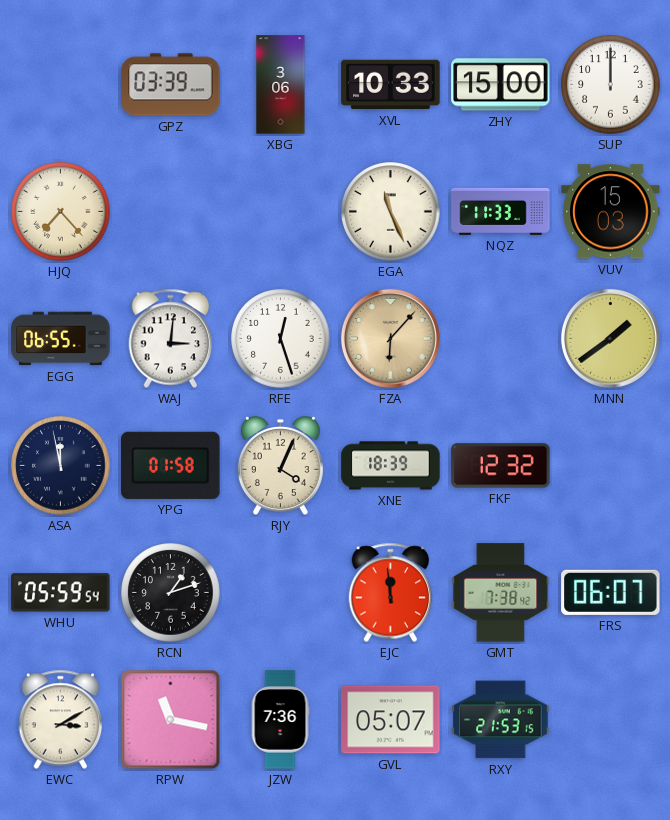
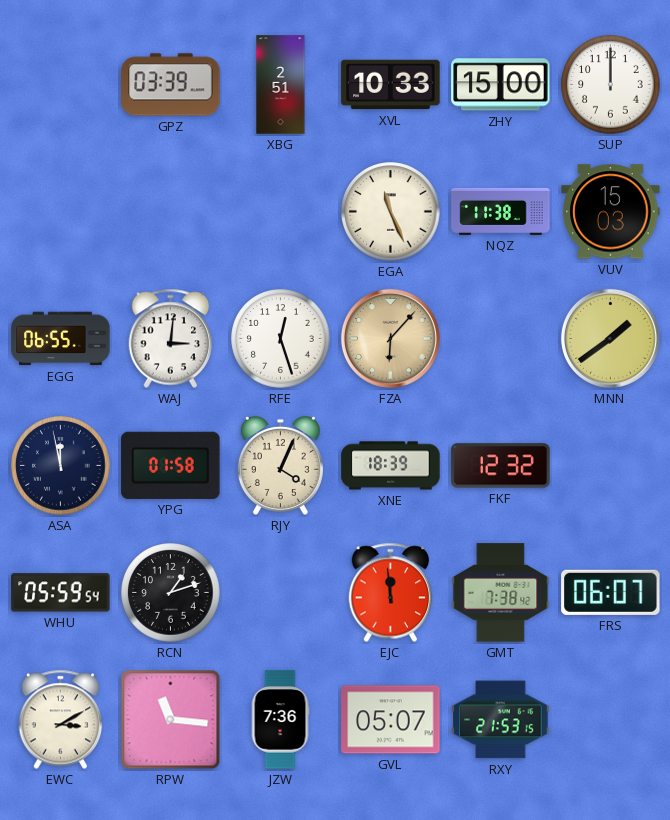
XBG: 3:06 -> 2:51
HJQ: 7:23 -> none
NQZ: 11:33 -> 11:38
RPW: 11:17 -> 11:16
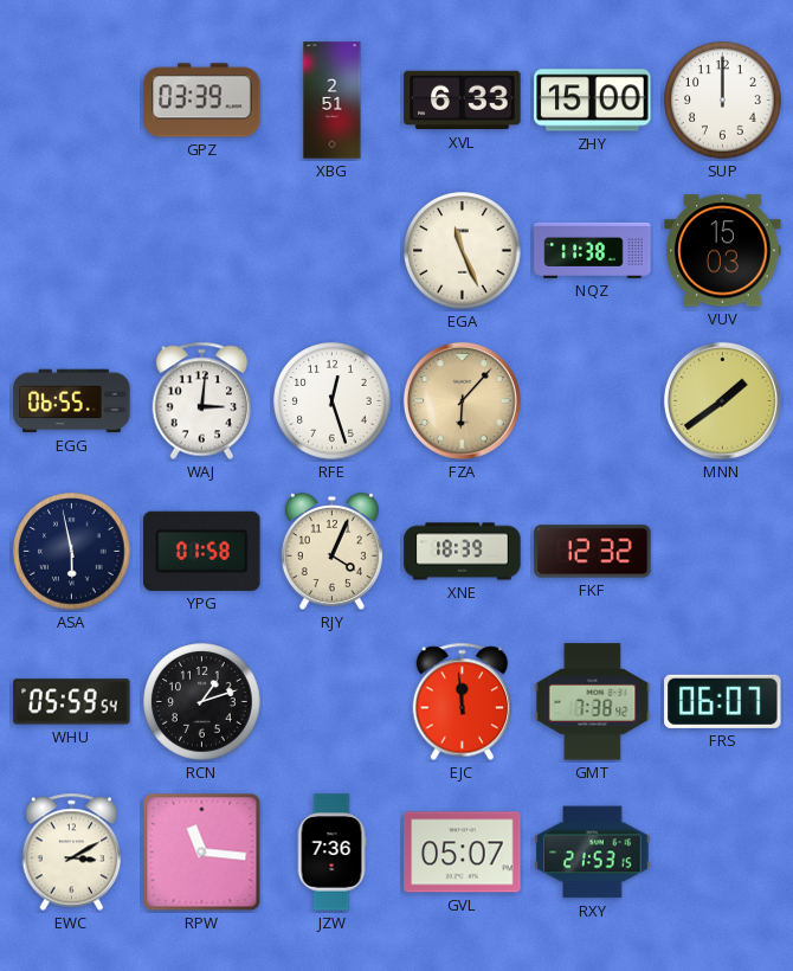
XVL: 10:33 -> 6:33
ASA: 11:58 -> 5:58
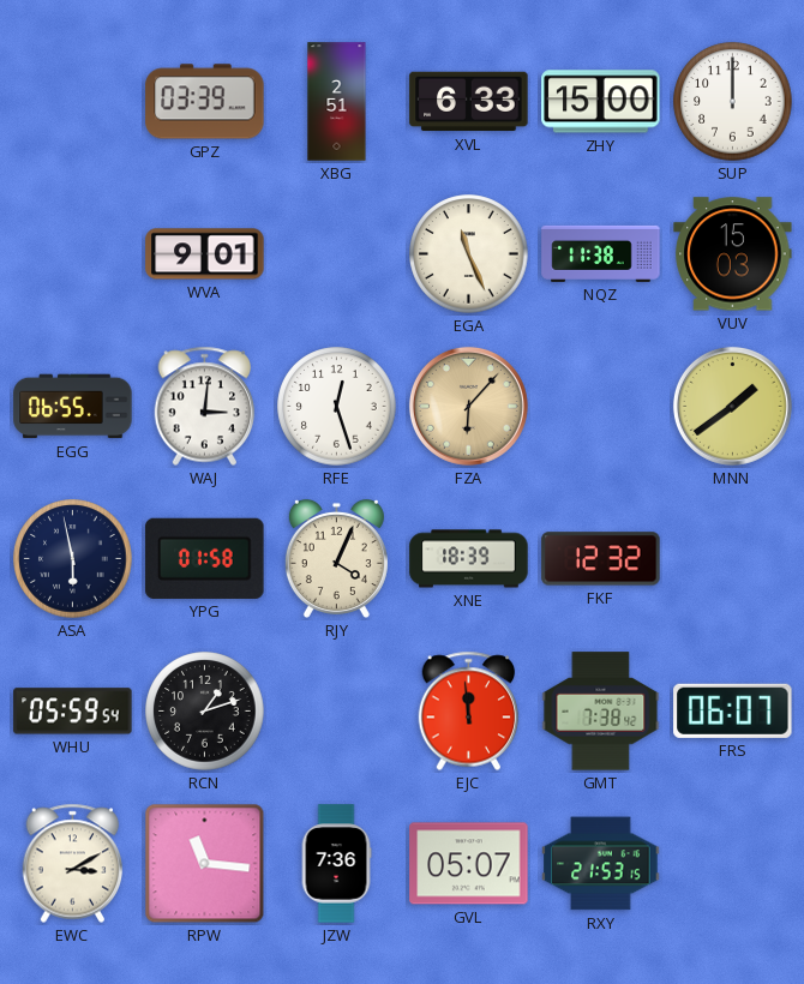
WVA: none -> 9:01
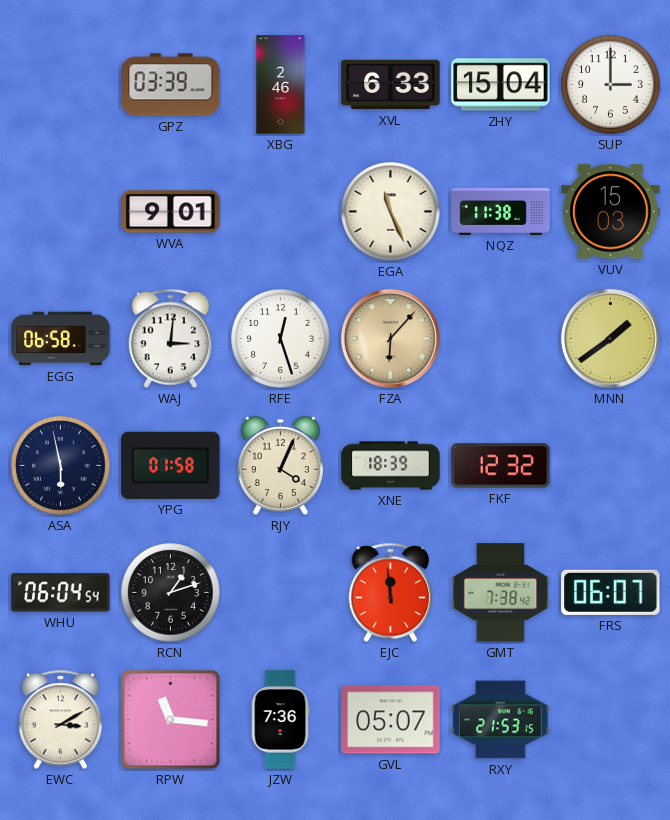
XBG: 2:51 -> 2:46
ZHY: 15:00 -> 15:04
SUP: 12:00 -> 3:00
EGG: 06:55 -> 06:58
WHU: 05:59 -> 06:04
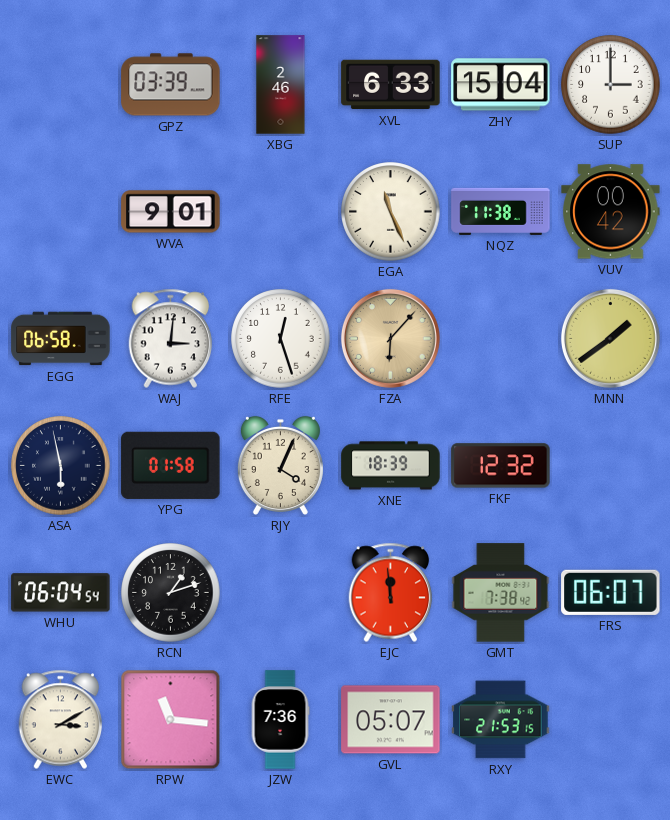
VUV: 15:03 -> 00:42
